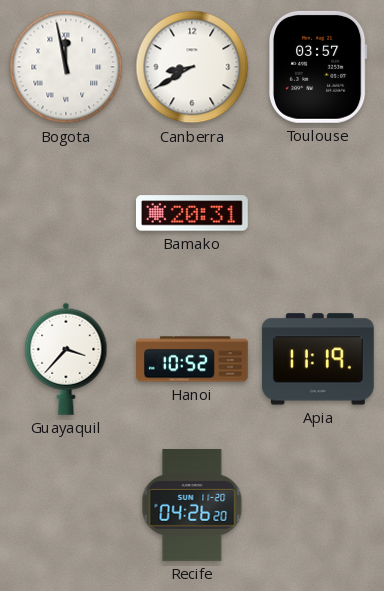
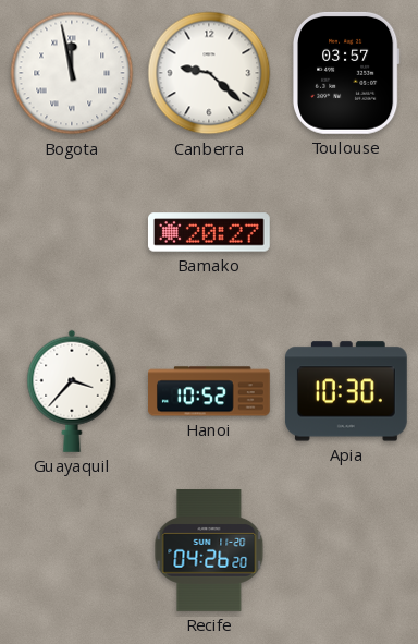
Canberra: 8:40 -> 9:22
Bamako: 20:31 -> 20:27
Apia: 11:19 -> 10:30
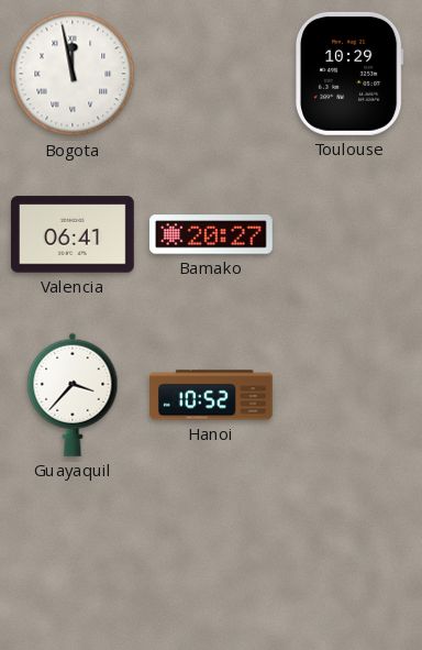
Canberra: 9:22 -> none
Toulouse: 03:57 -> 10:29
Valencia: none -> 06:41
Apia: 10:30 -> none
Recife: 04:26 -> none
